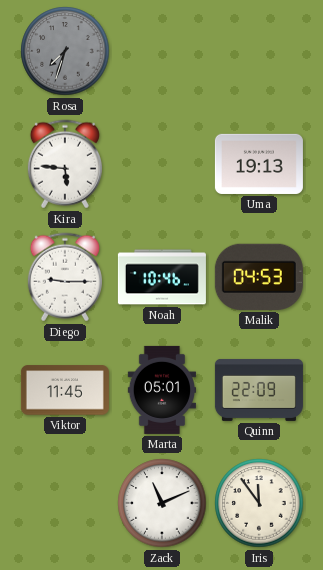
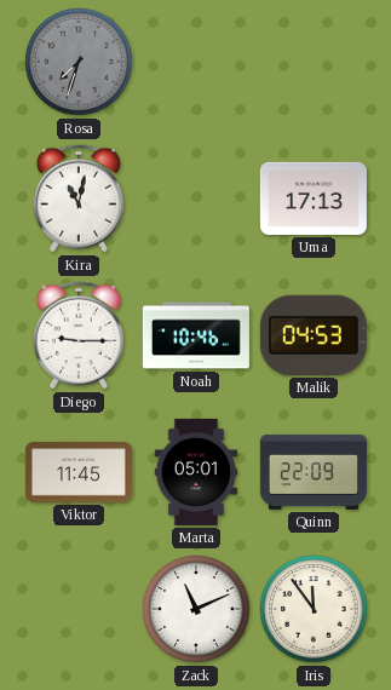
Kira: 5:46 -> 11:02
Uma: 19:13 -> 17:13
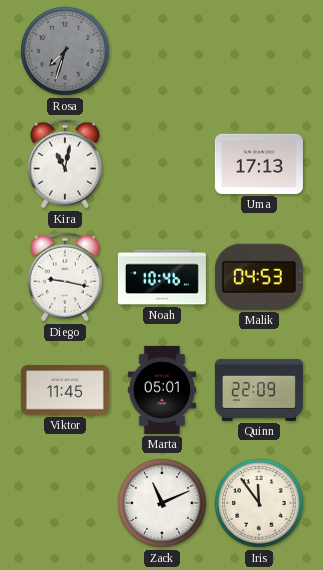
Diego: 9:15 -> 9:17
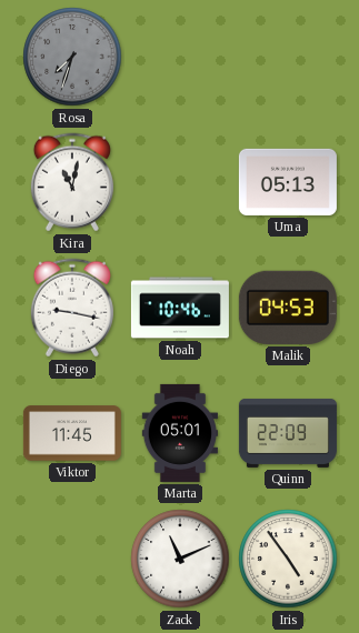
Uma: 17:13 -> 05:13
Iris: 11:54 -> 4:54
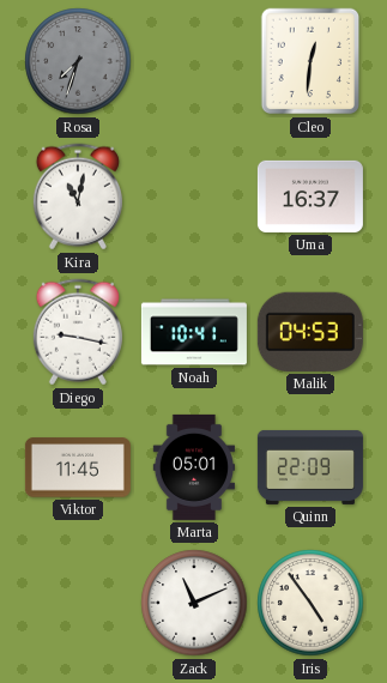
Cleo: none -> 12:31
Uma: 05:13 -> 16:37
Noah: 10:46 -> 10:41
